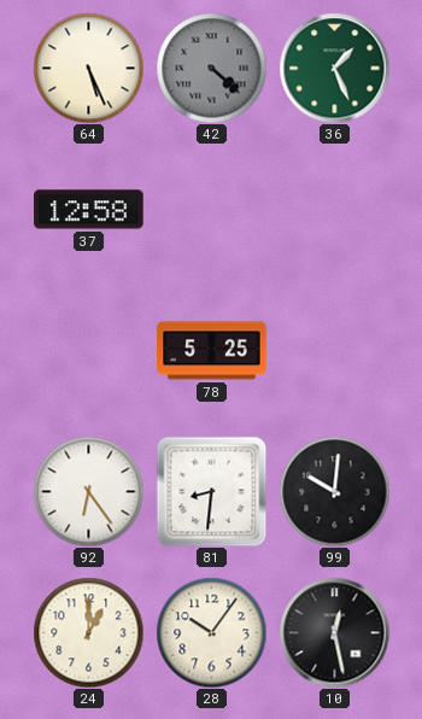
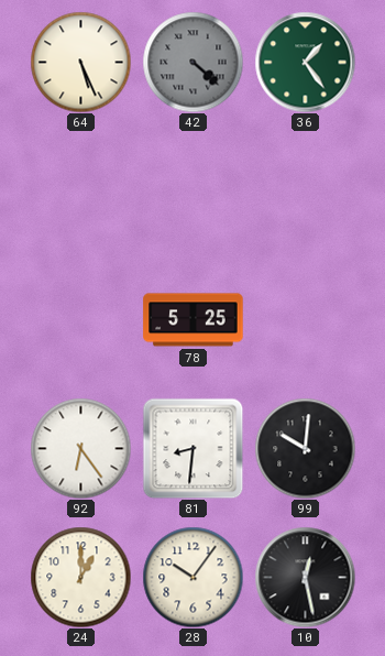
36: 1:26 -> 1:24
37: 12:58 -> none
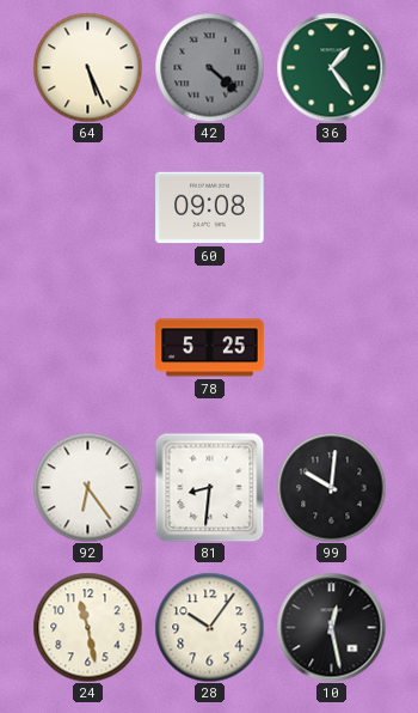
60: none -> 09:08
24: 1:00 -> 11:28
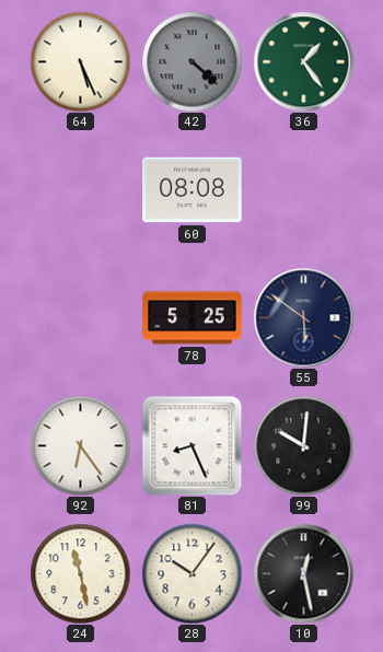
60: 09:08 -> 08:08
55: none -> 5:51
81: 8:31 -> 8:26
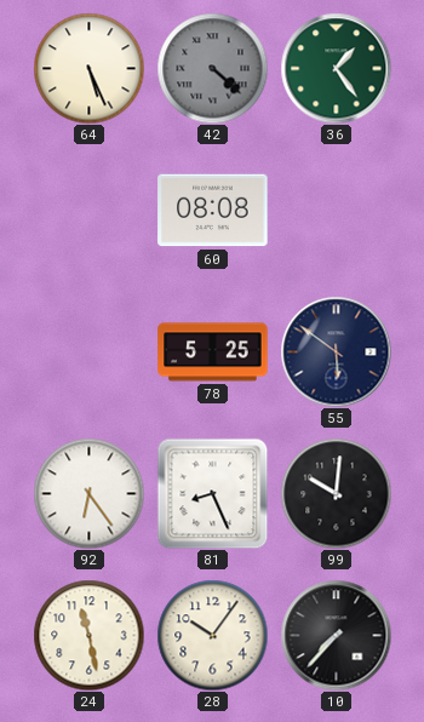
10: 12:28 -> 7:37
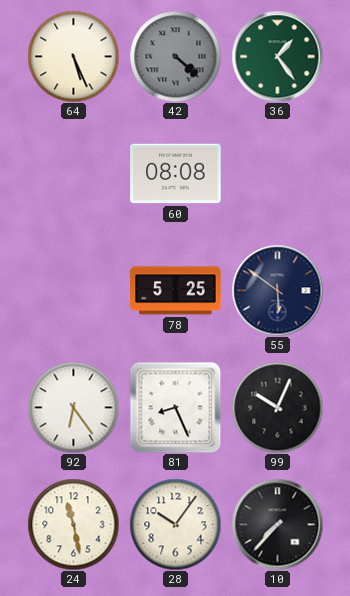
99: 10:01 -> 10:04
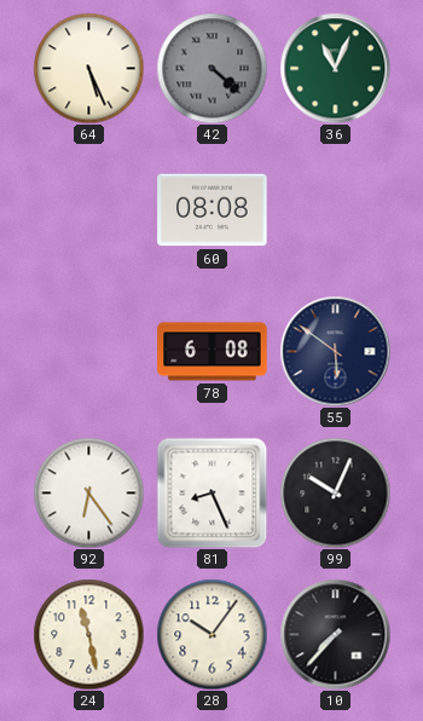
36: 1:24 -> 11:04
78: 5:25 -> 6:08
